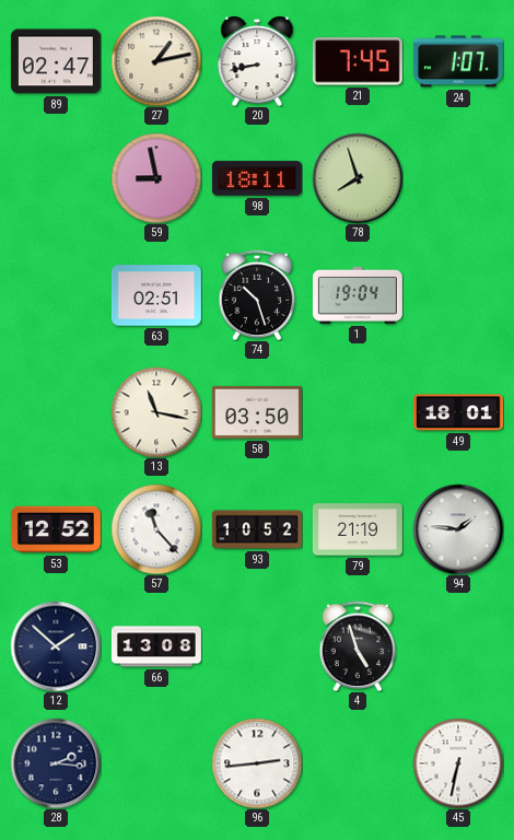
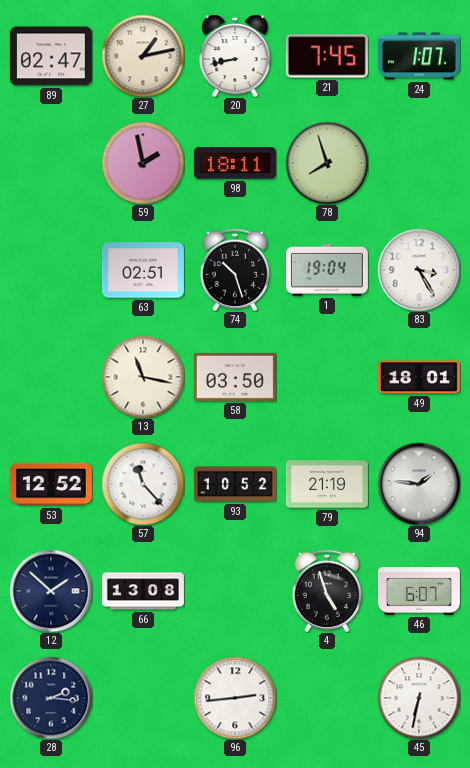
59: 8:58 -> 1:58
83: none -> 3:25
46: none -> 6:07
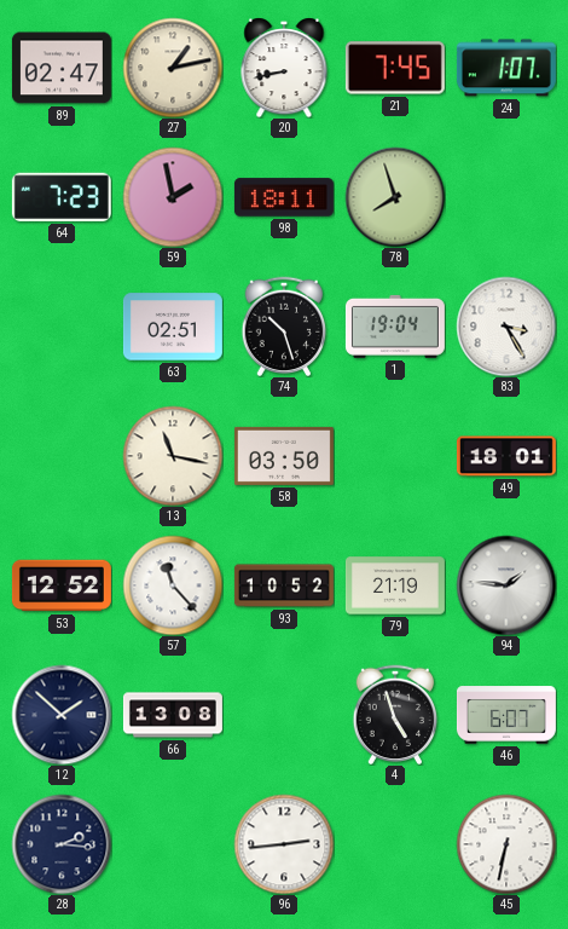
64: none -> 7:23
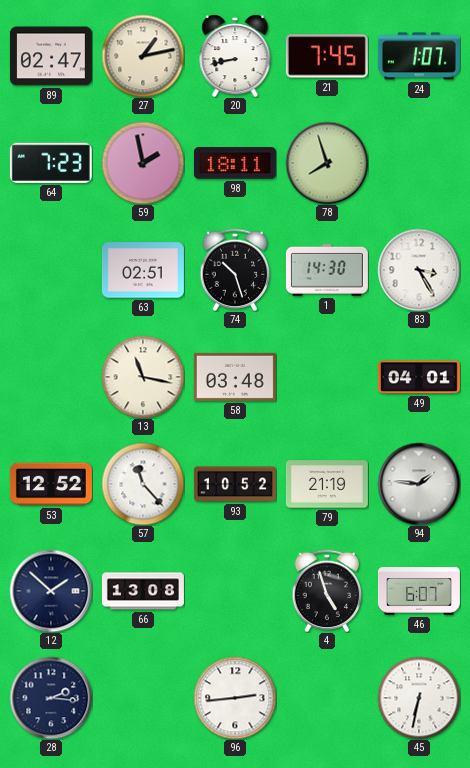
1: 19:04 -> 14:30
58: 03:50 -> 03:48
49: 18:01 -> 04:01
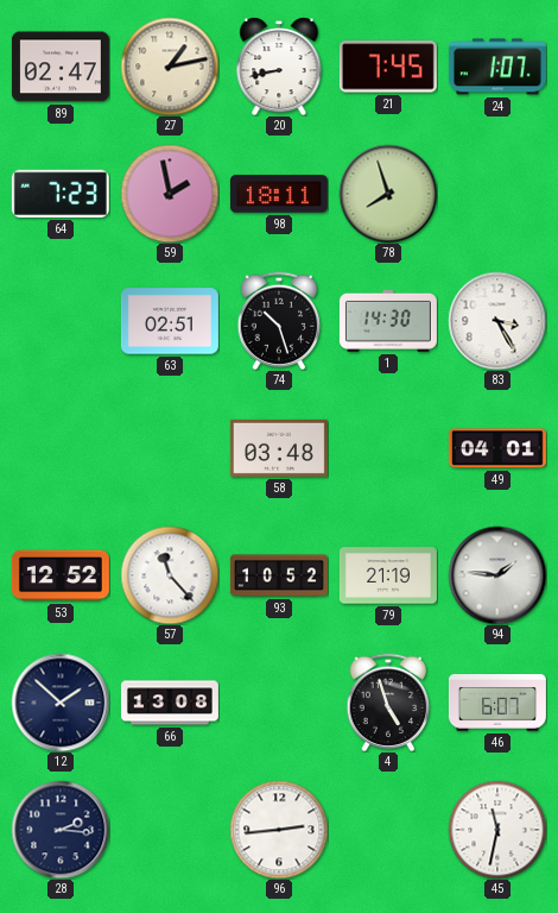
13: 11:17 -> none
45: 6:32 -> 11:32
